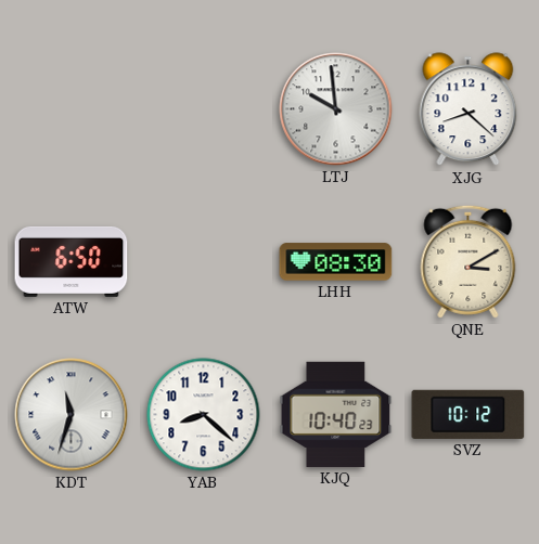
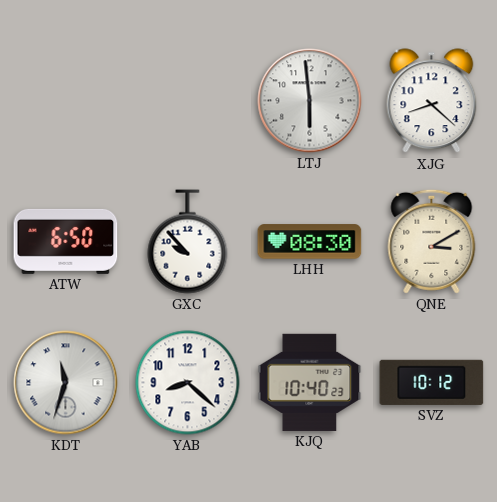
LTJ: 9:59 -> 5:59
GXC: none -> 9:53
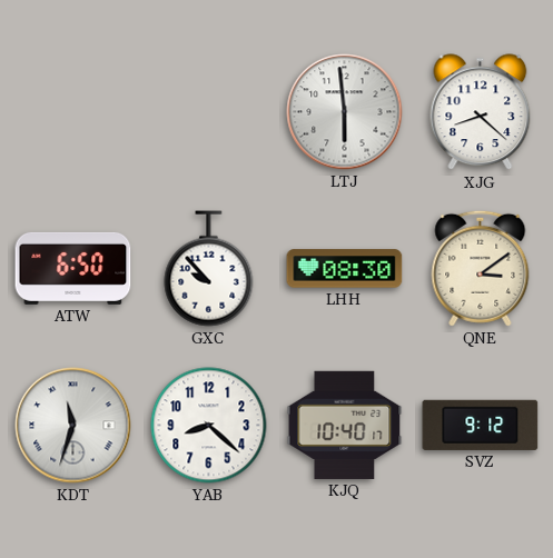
QNE: 3:10 -> 3:09
KJQ: 10:40:23 -> 10:40:17
SVZ: 10:12 -> 9:12
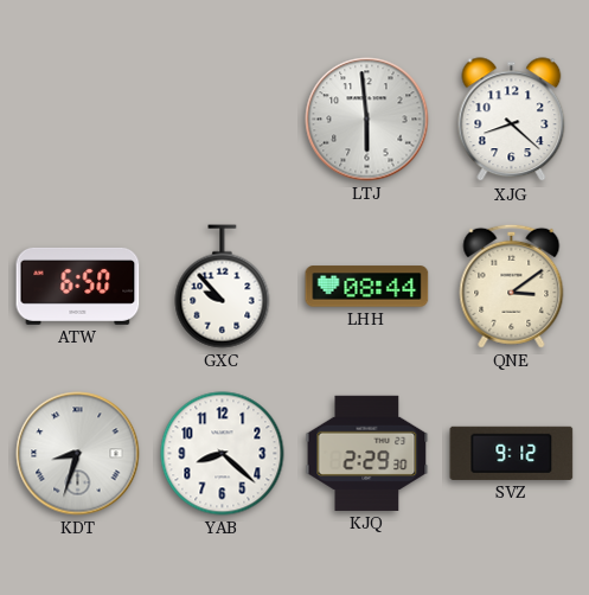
LHH: 08:30 -> 08:44
KDT: 11:33 -> 8:33
KJQ: 10:40 -> 2:29
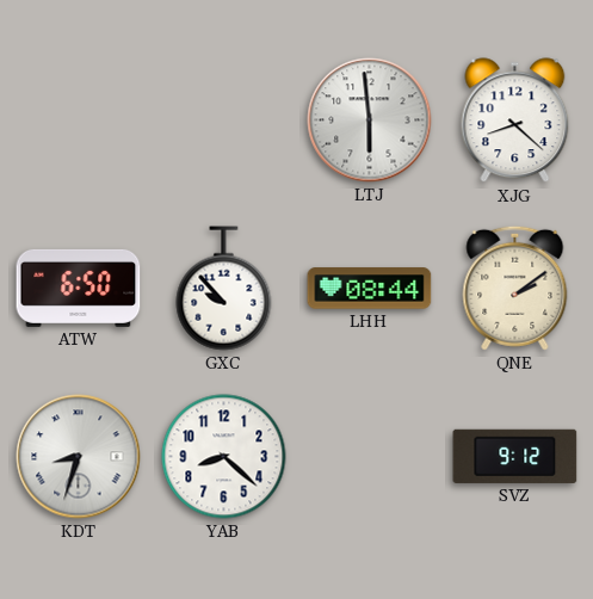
QNE: 3:09 -> 2:09
KJQ: 2:29 -> none
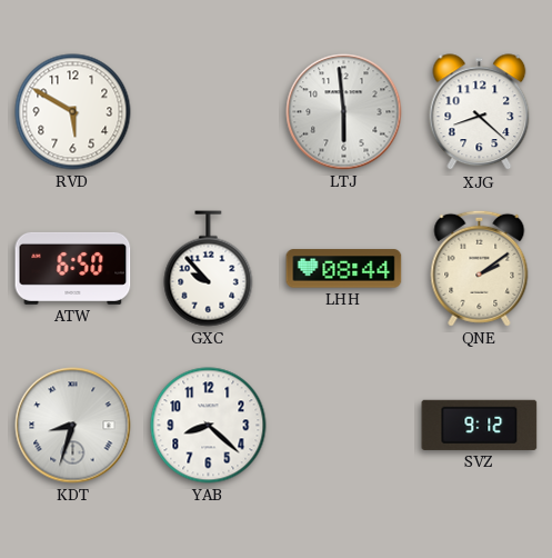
RVD: none -> 5:50
